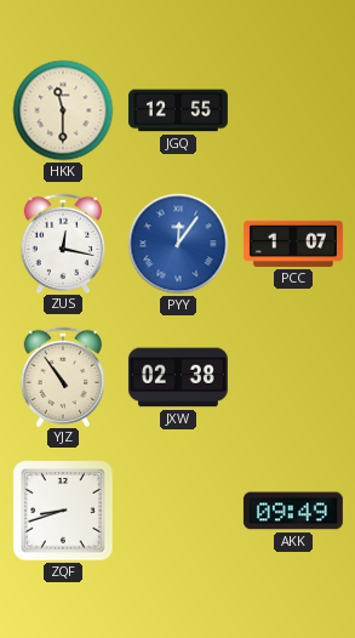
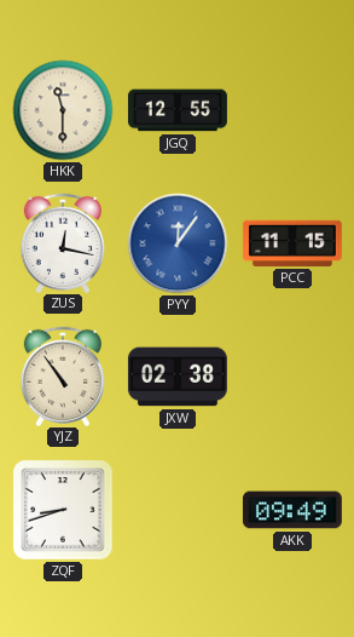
PCC: 1:07 -> 11:15
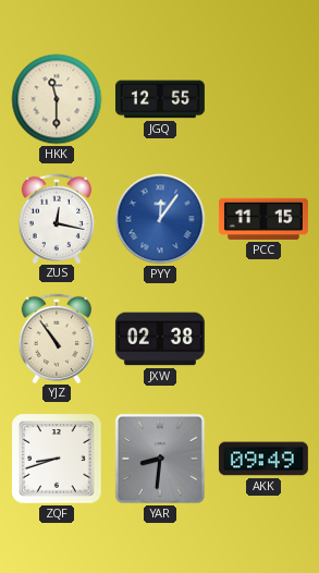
YAR: none -> 8:31
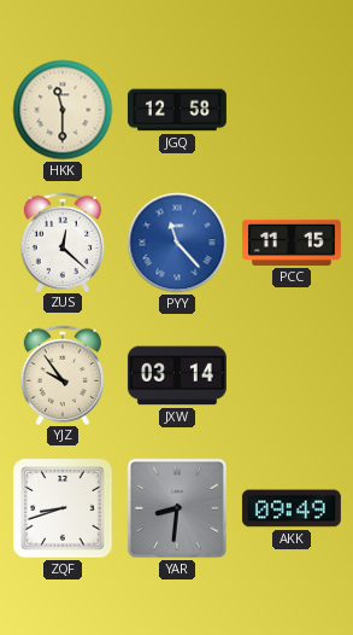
JGQ: 12:55 -> 12:58
ZUS: 12:17 -> 12:22
PYY: 12:06 -> 11:23
YJZ: 10:54 -> 9:54
JXW: 02:38 -> 03:14
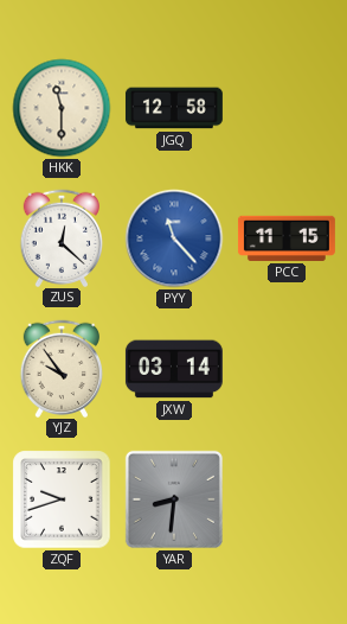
ZQF: 8:42 -> 9:42
AKK: 09:49 -> none
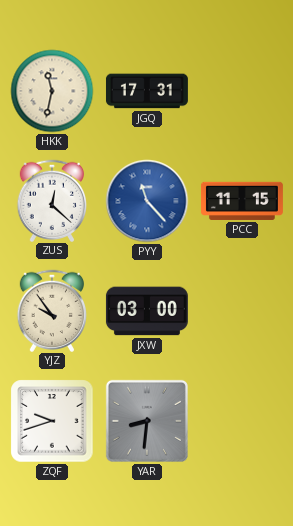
HKK: 11:30 -> 11:32
JGQ: 12:58 -> 17:31
JXW: 03:14 -> 03:00
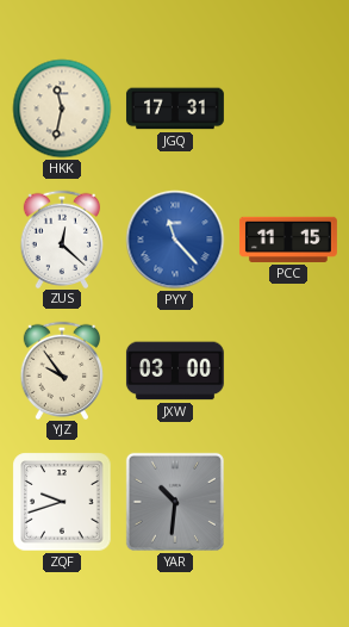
YAR: 8:31 -> 10:31
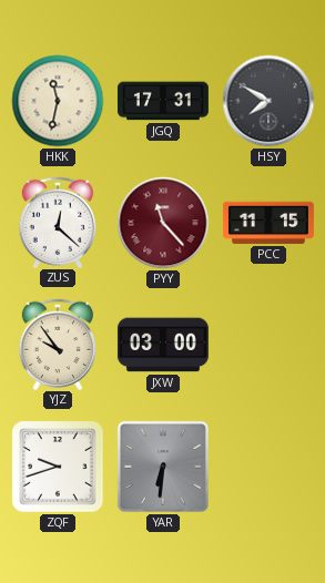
HSY: none -> 7:50
PYY dial: blue -> burgundy
YAR: 10:31 -> 6:31
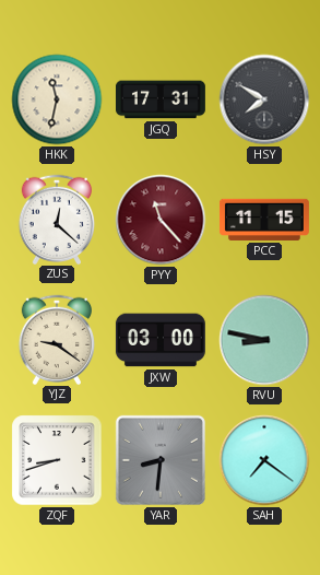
YJZ: 9:54 -> 9:21
RVU: none -> 8:47
ZQF: 9:42 -> 8:42
YAR: 6:31 -> 8:31
SAH: none -> 7:21
